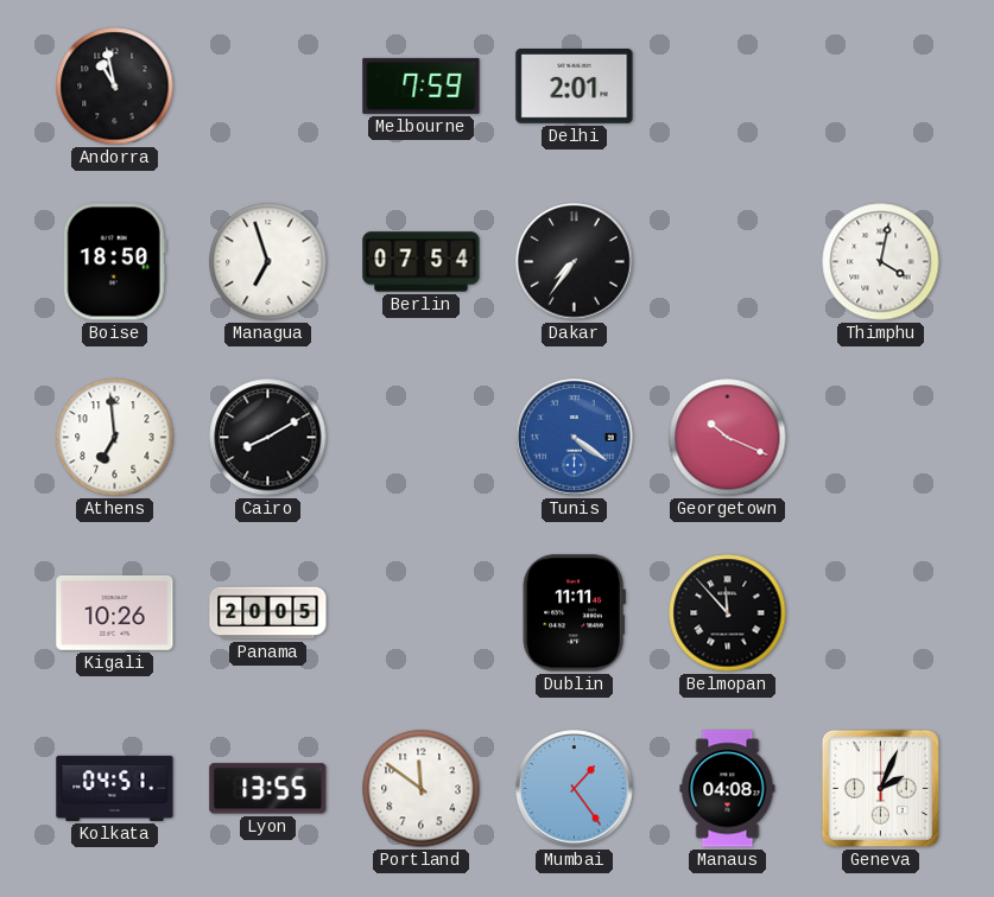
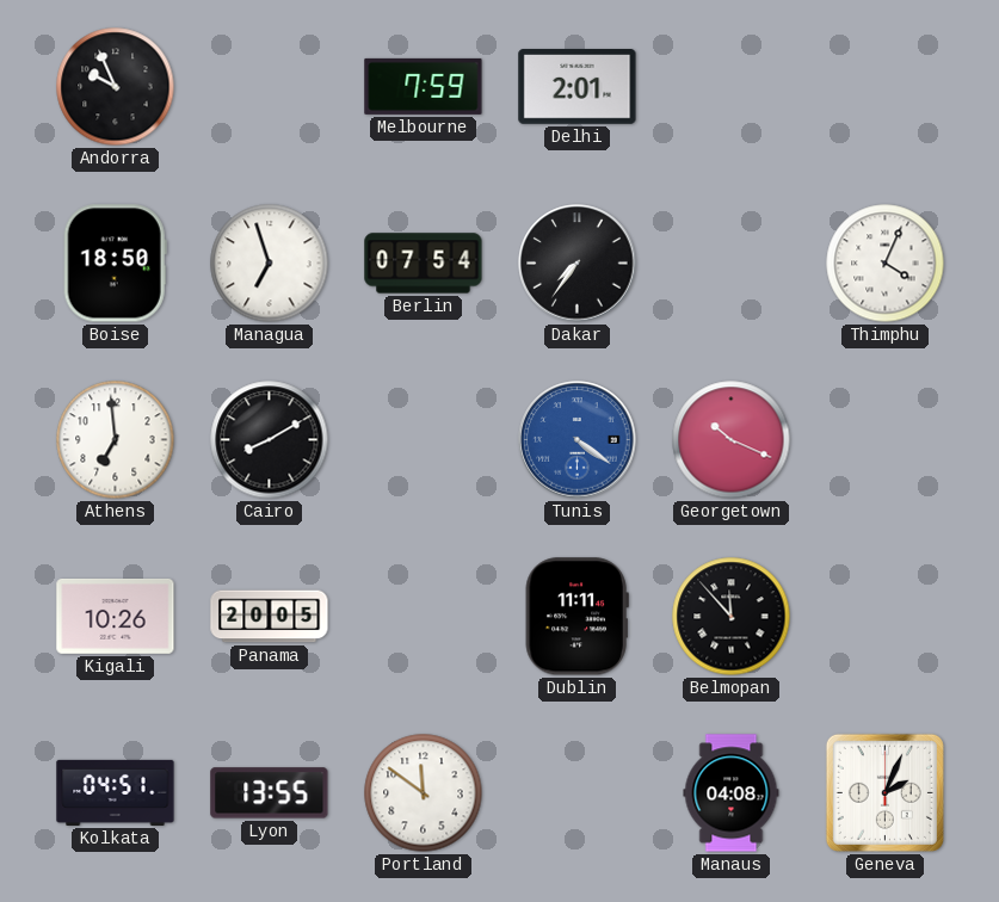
Andorra: 10:58 -> 9:56
Thimphu: 4:02 -> 4:04
Mumbai: 1:24 -> none
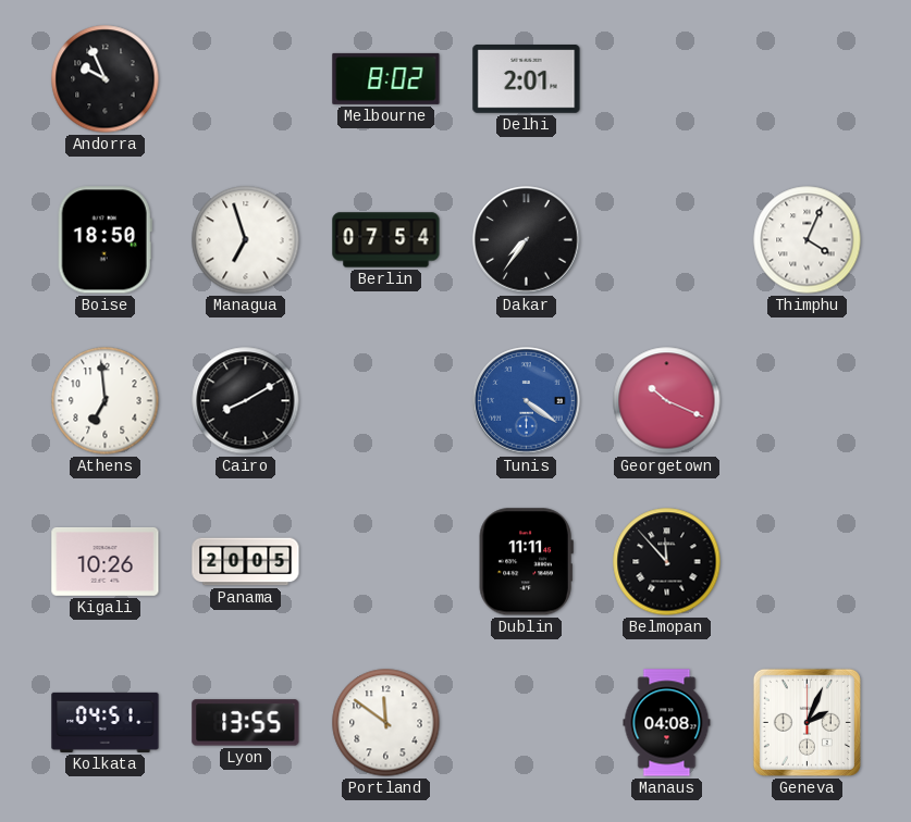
Melbourne: 7:59 -> 8:02
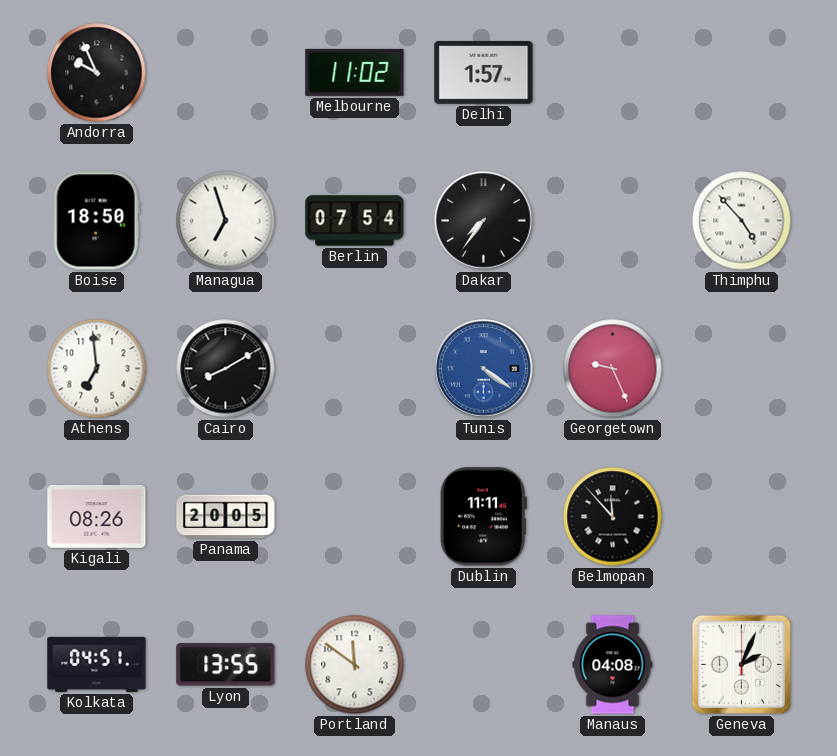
Melbourne: 8:02 -> 11:02
Delhi: 2:01 -> 1:57
Thimphu: 4:04 -> 4:53
Georgetown: 10:19 -> 9:26
Kigali: 10:26 -> 08:26
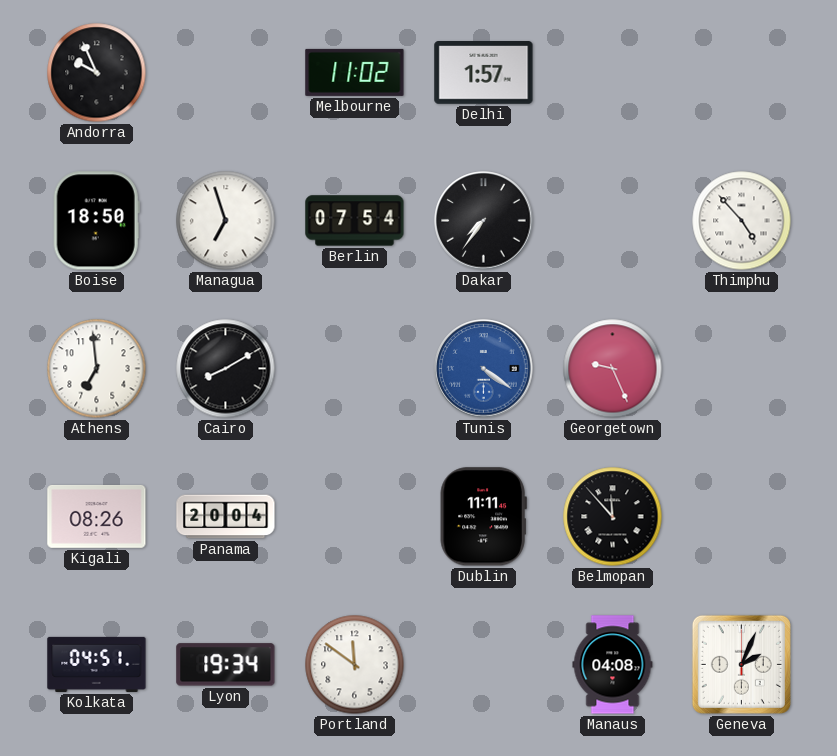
Panama: 20:05 -> 20:04
Lyon: 13:55 -> 19:34
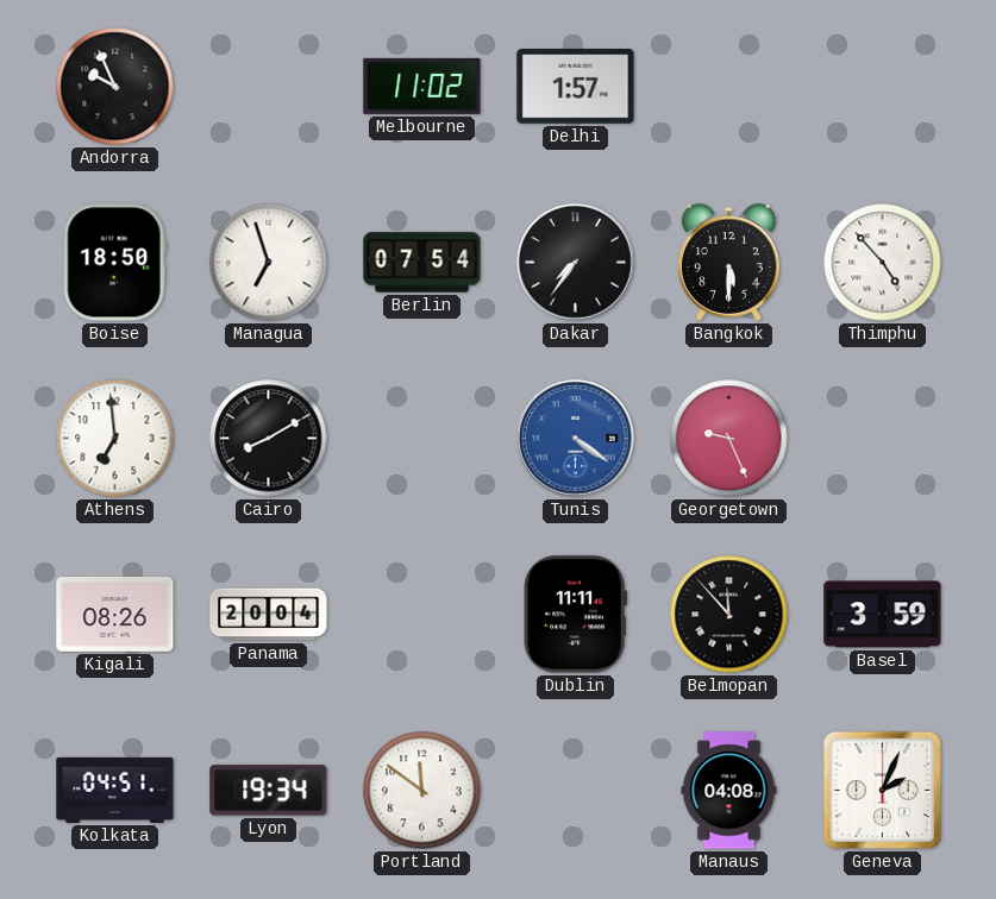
Bangkok: none -> 5:30
Basel: none -> 3:59
